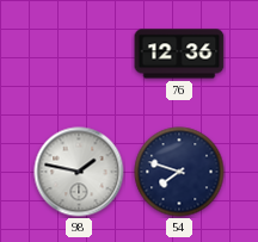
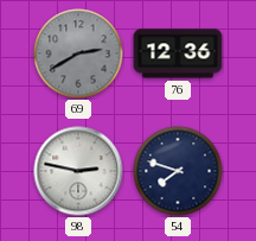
69: none -> 2:40
98: 1:47 -> 2:47
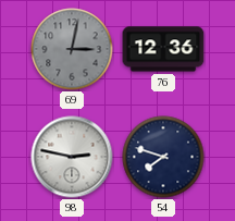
69: 2:40 -> 3:02
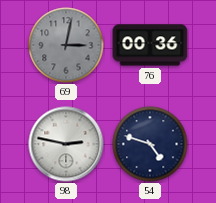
76: 12:36 -> 00:36
54: 7:48 -> 4:48
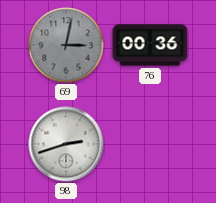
98: 2:47 -> 2:42
54: 4:48 -> none
